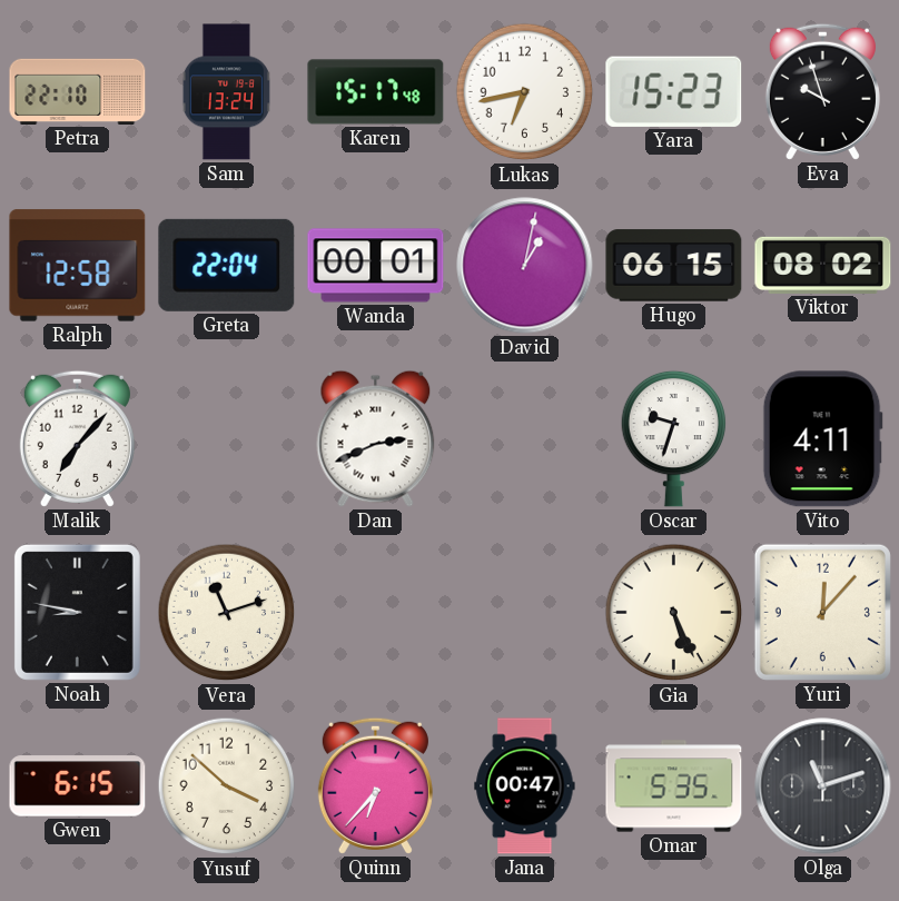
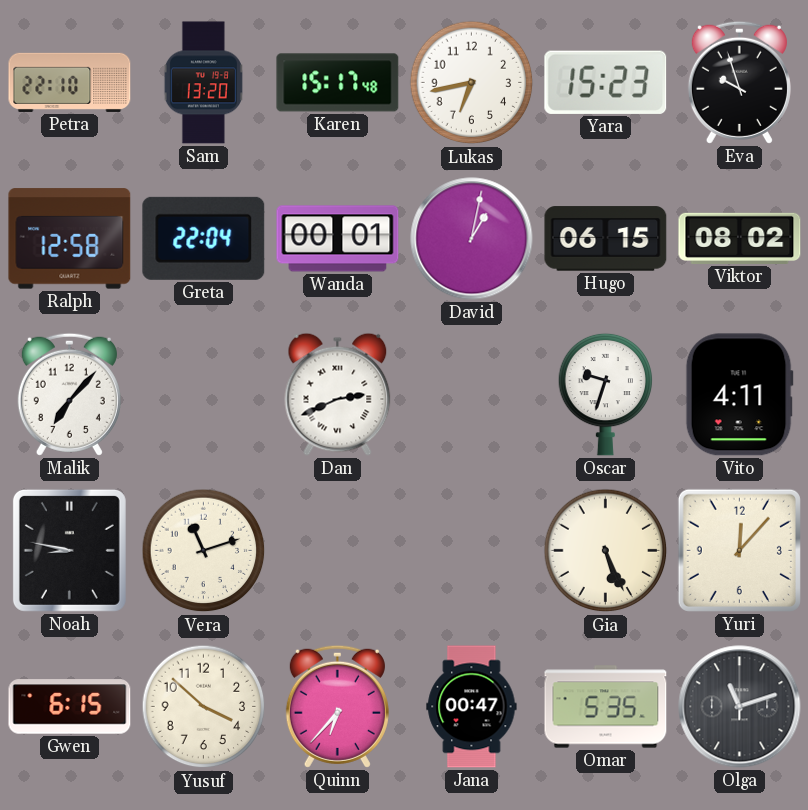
Sam: 13:24 -> 13:20
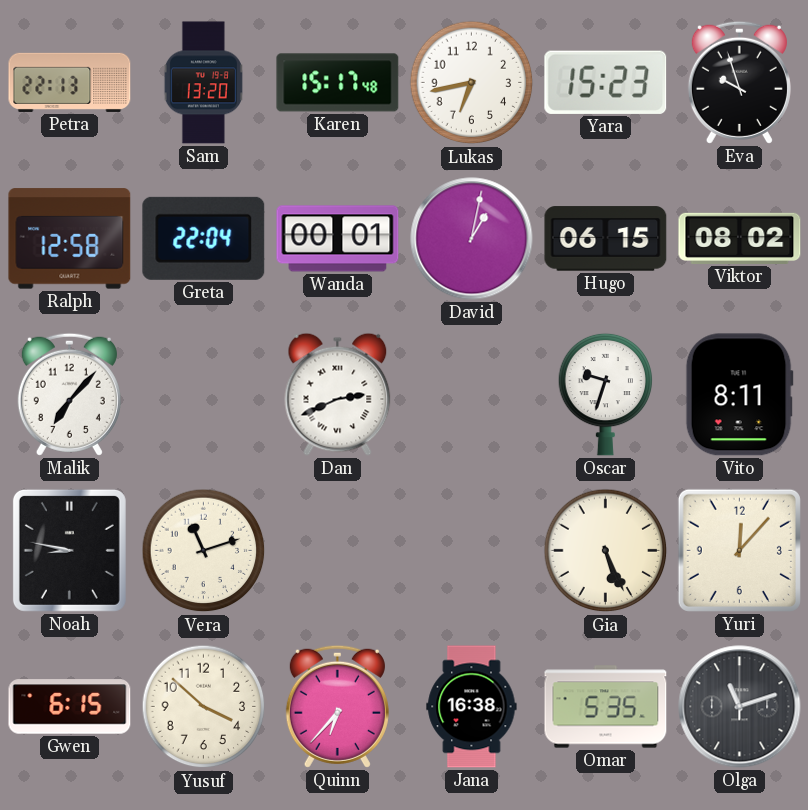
Petra: 22:10 -> 22:13
Vito: 4:11 -> 8:11
Jana: 00:47 -> 16:38
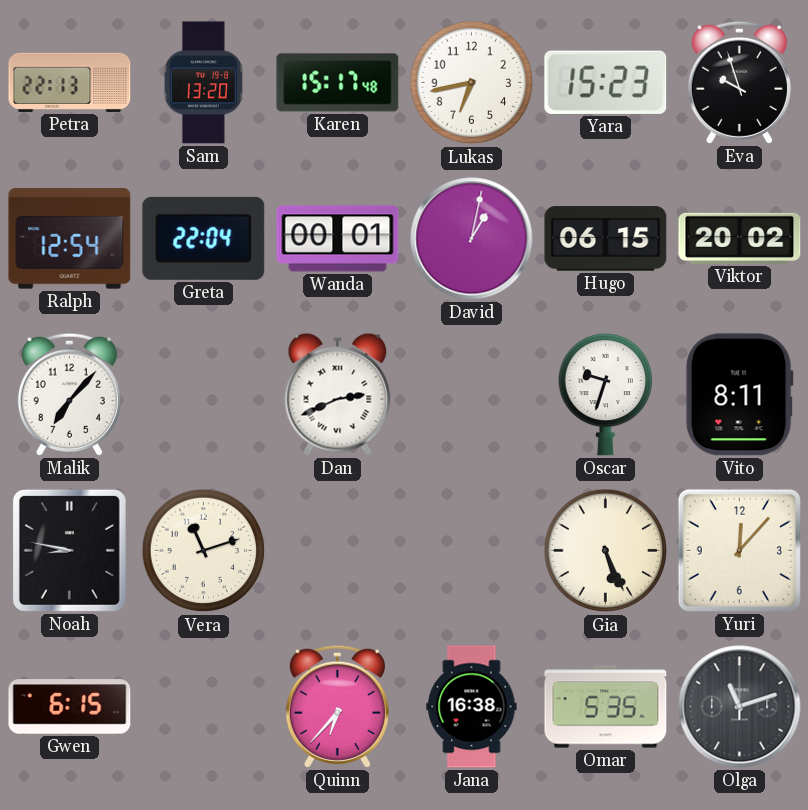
Ralph: 12:58 -> 12:54
Viktor: 08:02 -> 20:02
Yusuf: 3:52 -> none
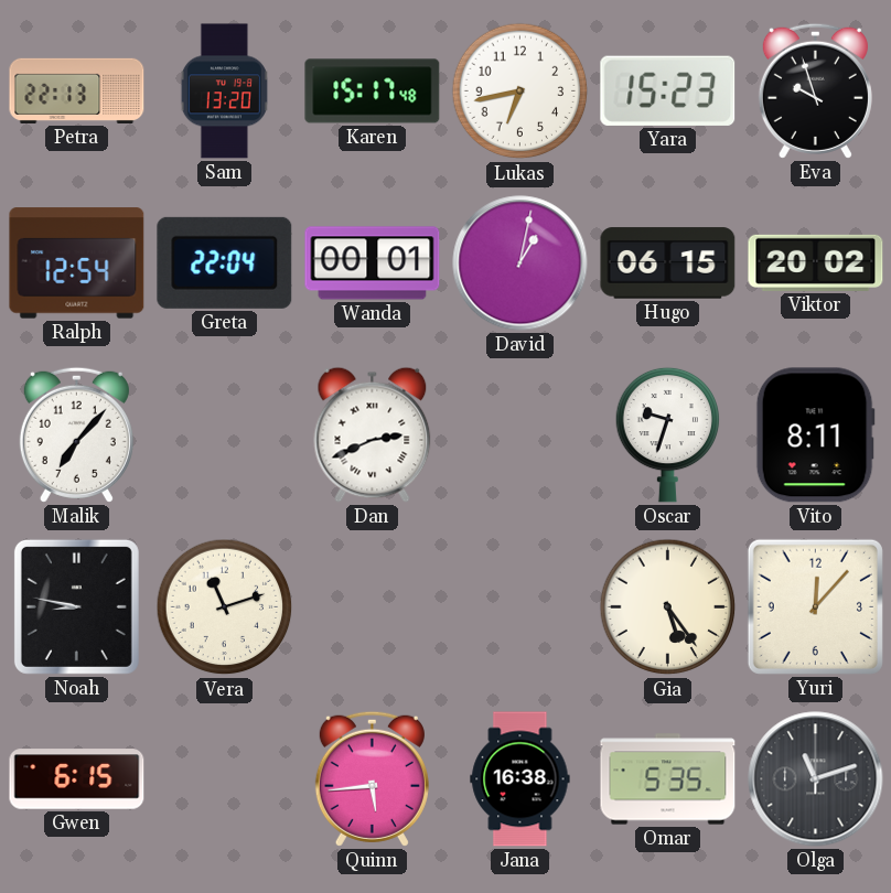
Gia: 5:26 -> 5:24
Quinn: 6:37 -> 5:44
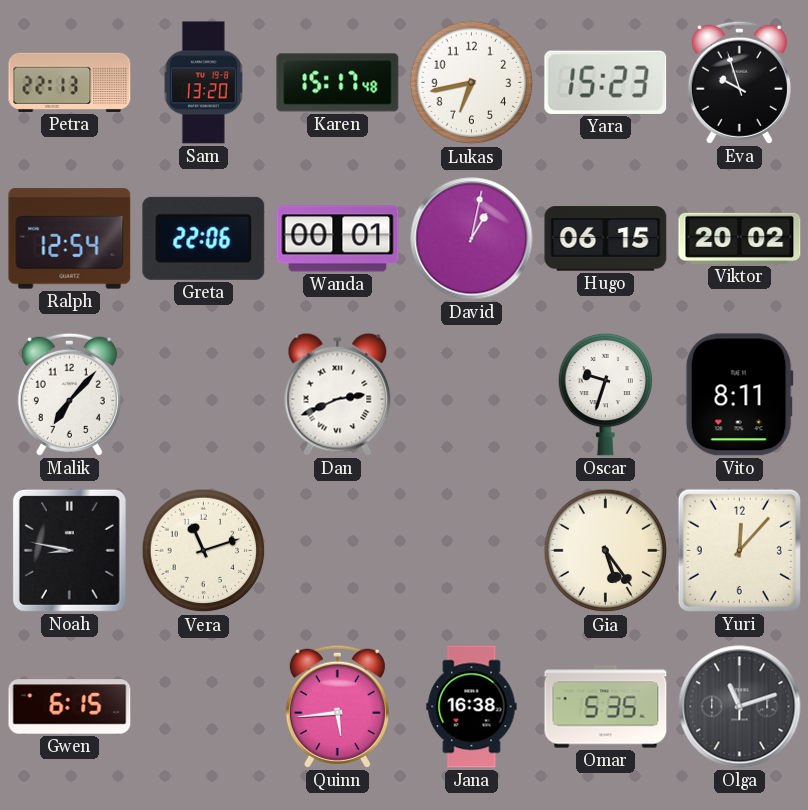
Greta: 22:04 -> 22:06
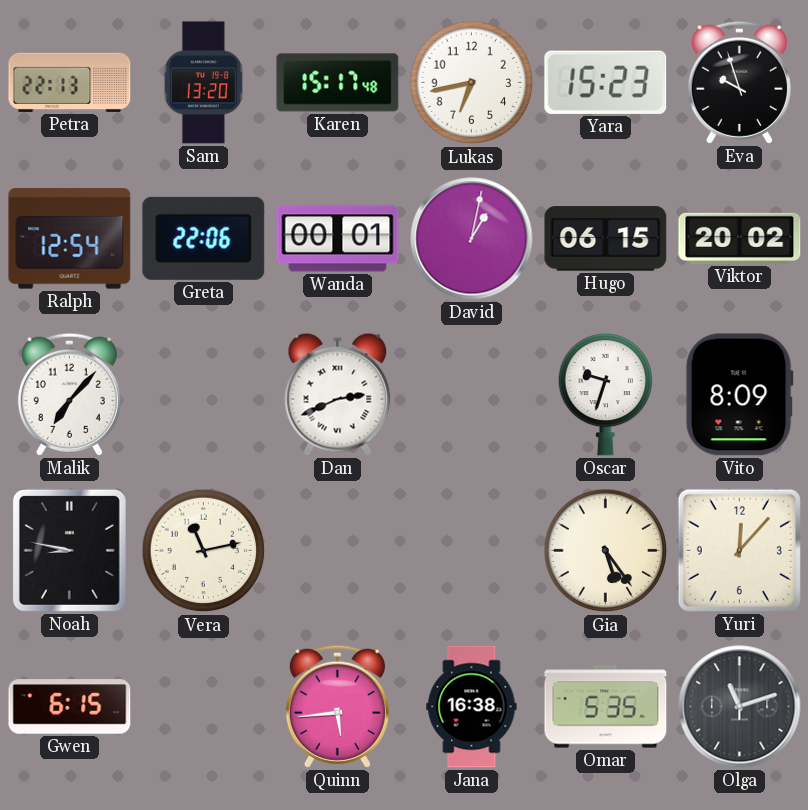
Vito: 8:11 -> 8:09
Vera: 11:12 -> 11:13
